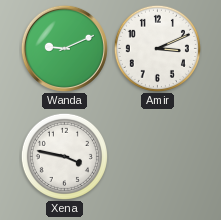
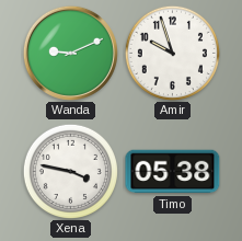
Amir: 3:11 -> 9:57
Timo: none -> 05:38
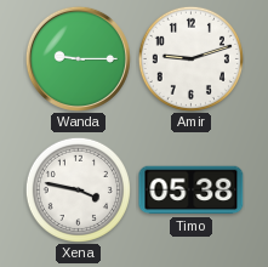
Wanda: 9:11 -> 9:15
Amir: 9:57 -> 9:12
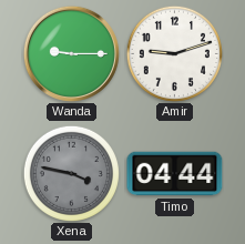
Xena dial: white -> grey
Timo: 05:38 -> 04:44
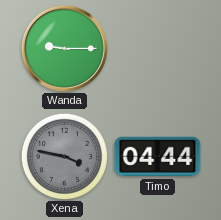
Amir: 9:12 -> none
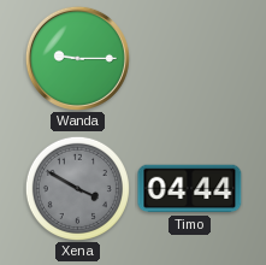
Xena: 3:47 -> 3:50
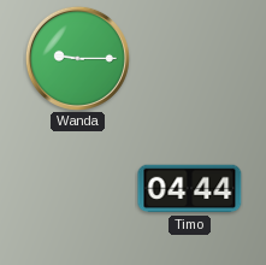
Xena: 3:50 -> none
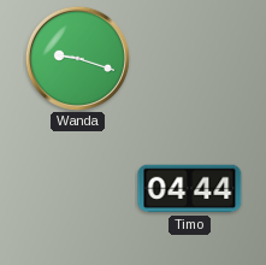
Wanda: 9:15 -> 9:18
